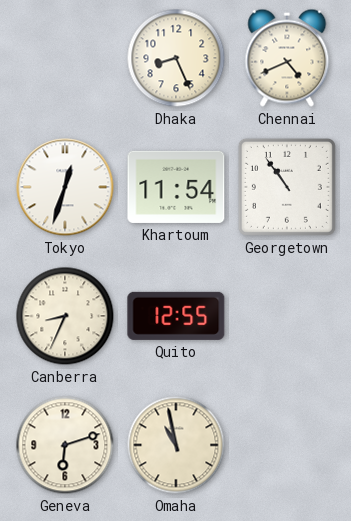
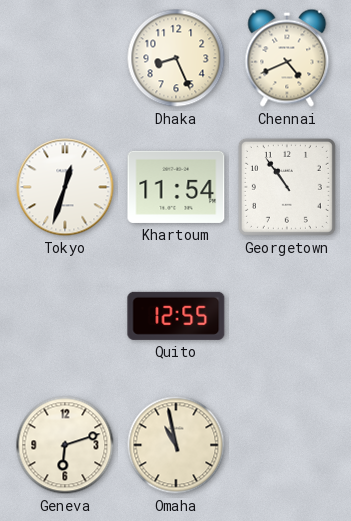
Canberra: 8:34 -> none
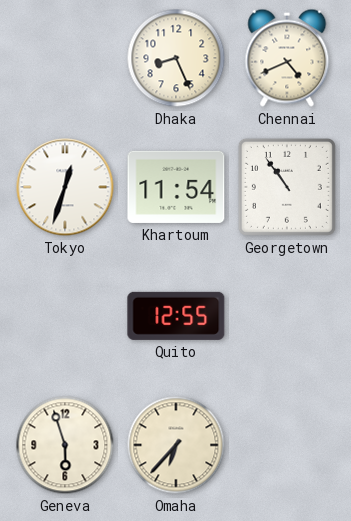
Geneva: 6:12 -> 5:57
Omaha: 10:58 -> 6:37
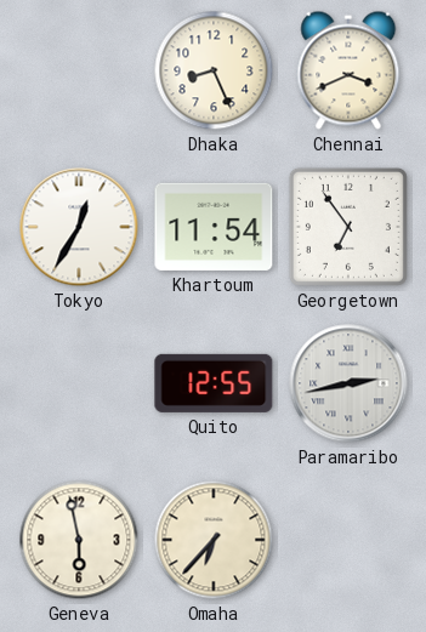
Chennai: 4:41 -> 3:41
Tokyo: 12:33 -> 12:35
Georgetown: 10:54 -> 6:54
Paramaribo: none -> 2:43
Geneva: 5:57 -> 5:58
